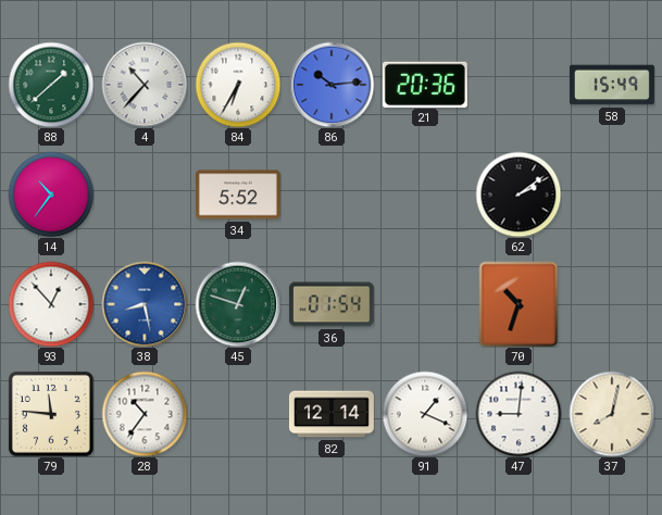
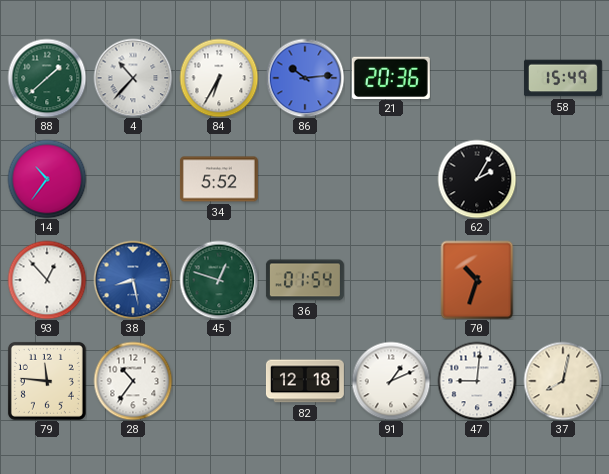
62: 2:09 -> 2:05
82: 12:14 -> 12:18
91: 1:19 -> 1:11
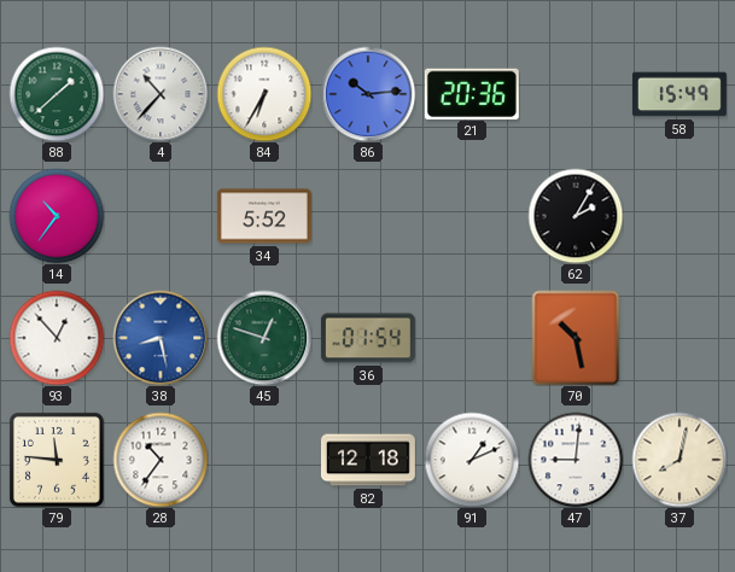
70: 10:33 -> 10:28
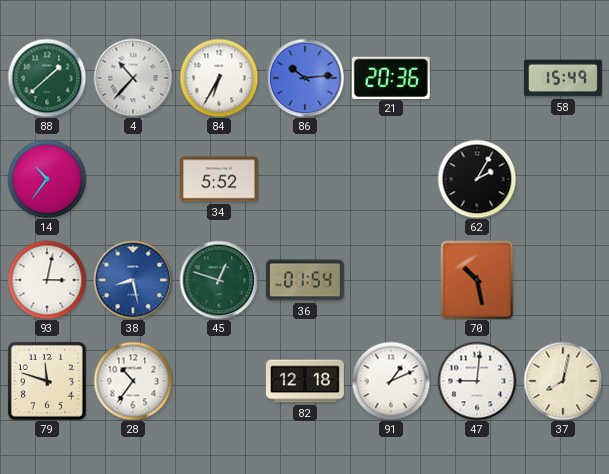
93: 12:53 -> 3:02
79: 11:46 -> 11:48
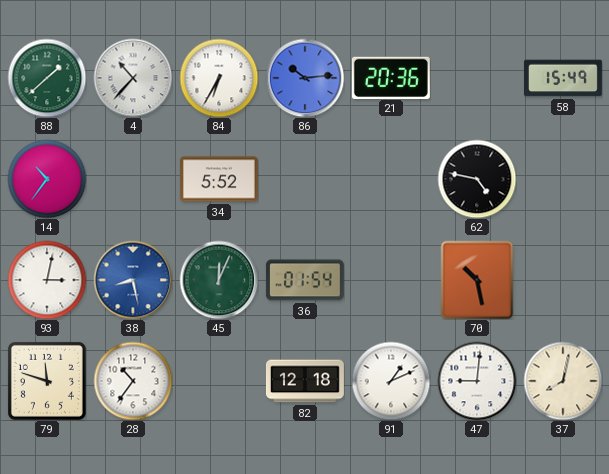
62: 2:05 -> 4:47
45: 12:48 -> 12:04
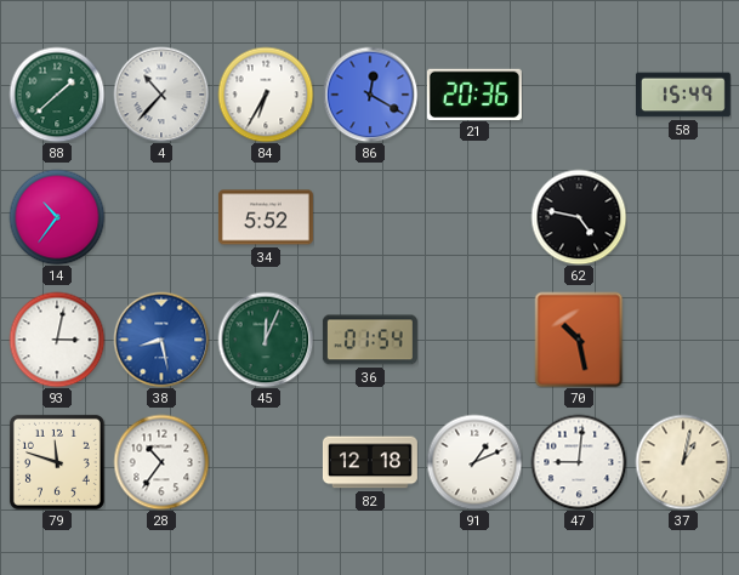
86: 10:14 -> 12:20
37: 8:02 -> 1:02
